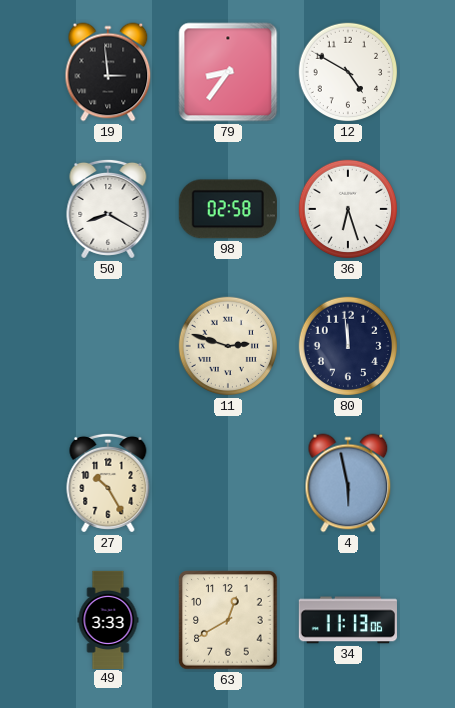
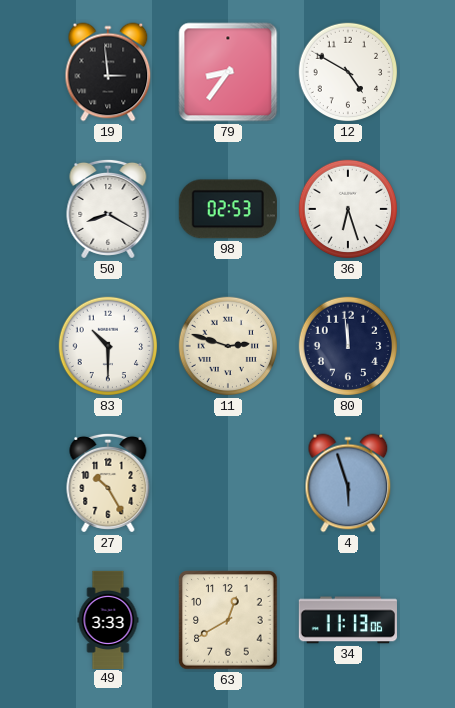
98: 02:58 -> 02:53
83: none -> 10:30
4: 5:58 -> 5:57
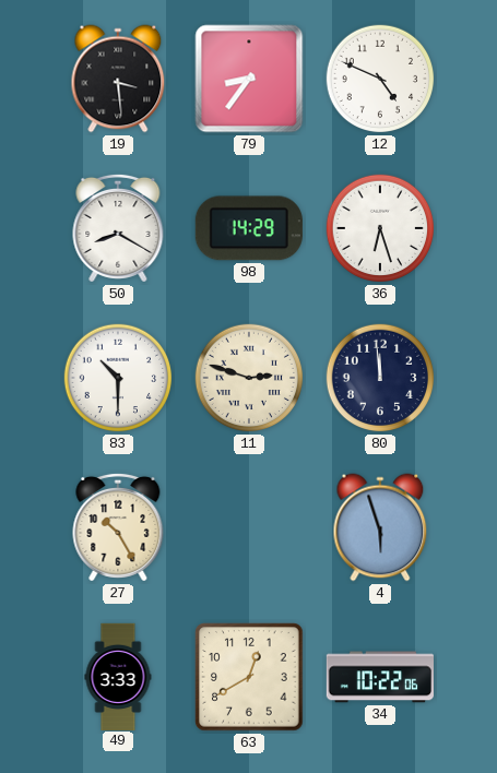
19: 2:59 -> 3:29
12: 4:50 -> 4:49
98: 02:53 -> 14:29
34: 11:13 -> 10:22
